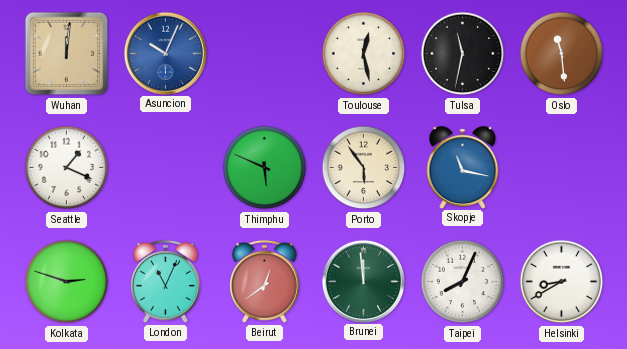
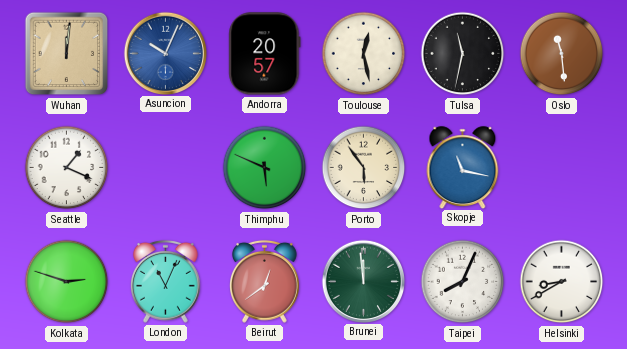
Andorra: none -> 20:57
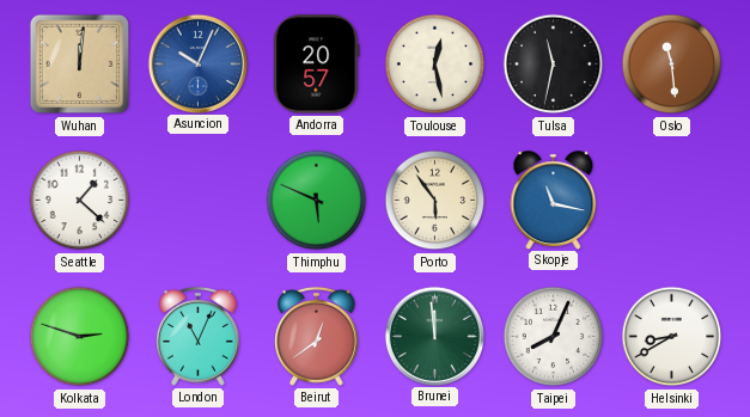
Seattle: 1:19 -> 1:22
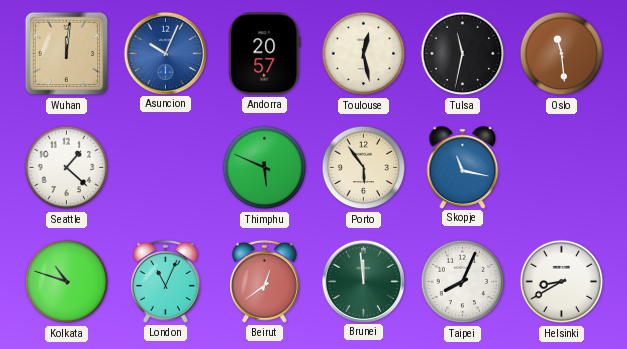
Kolkata: 2:48 -> 10:48
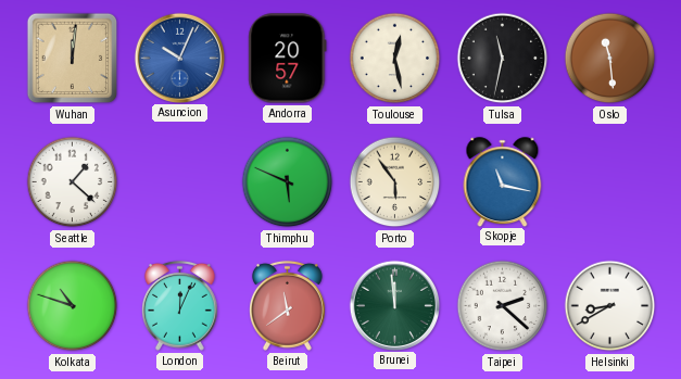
London: 11:04 -> 12:04
Beirut: 12:39 -> 11:39
Taipei: 8:04 -> 2:22
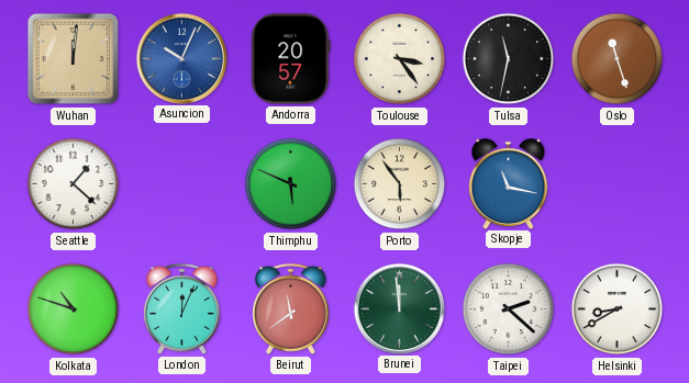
Toulouse: 12:28 -> 3:24
Oslo: 11:29 -> 11:27
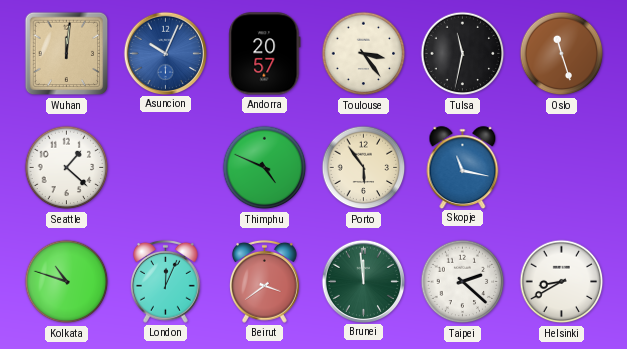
Thimphu: 5:49 -> 4:49
Beirut: 11:39 -> 3:39
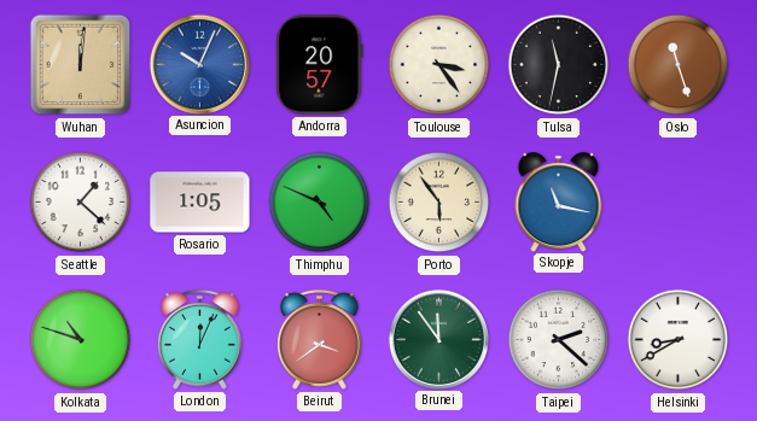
Rosario: none -> 1:05
Brunei: 11:59 -> 11:54
